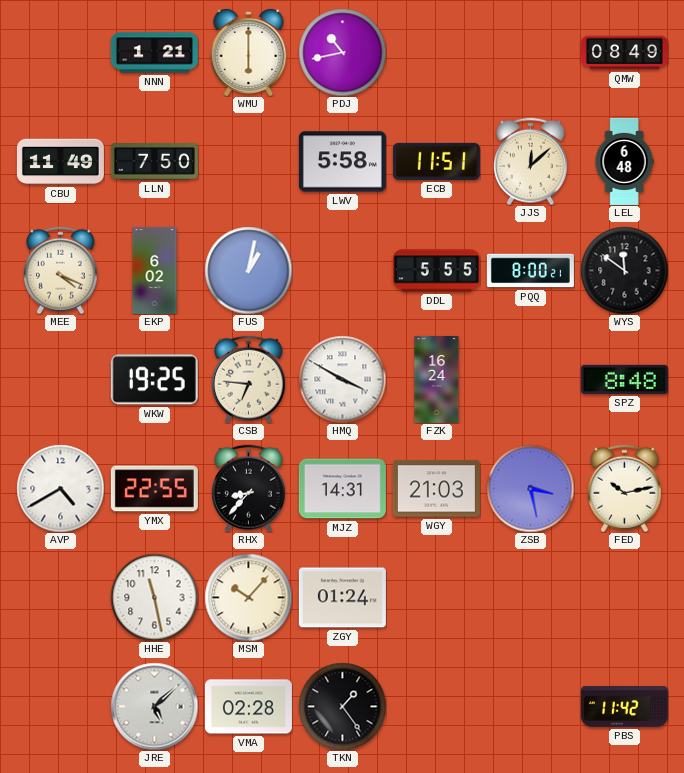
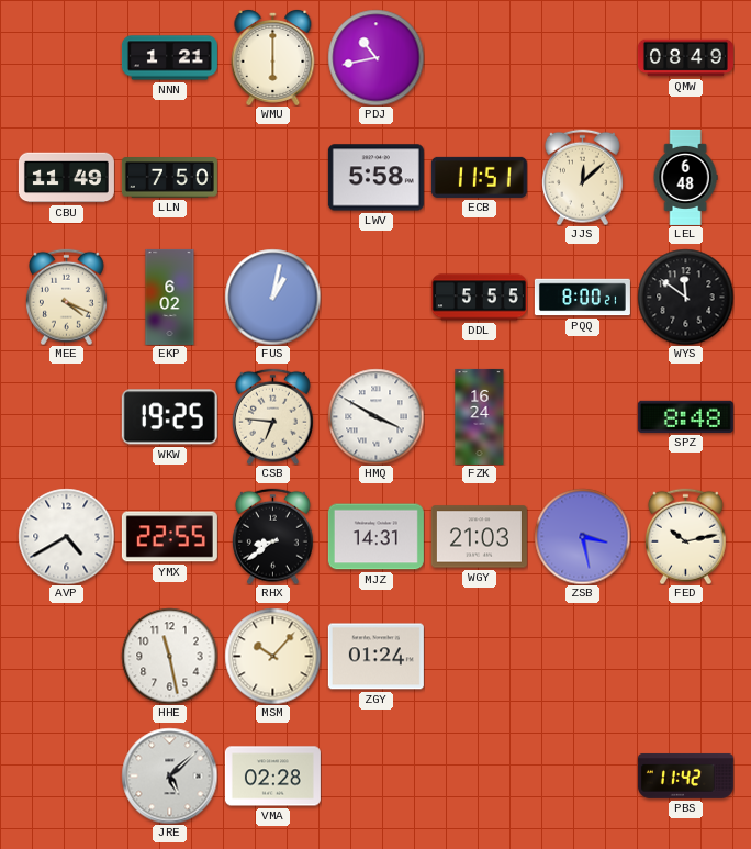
RHX: 8:37 -> 8:39
TKN: 1:24 -> none
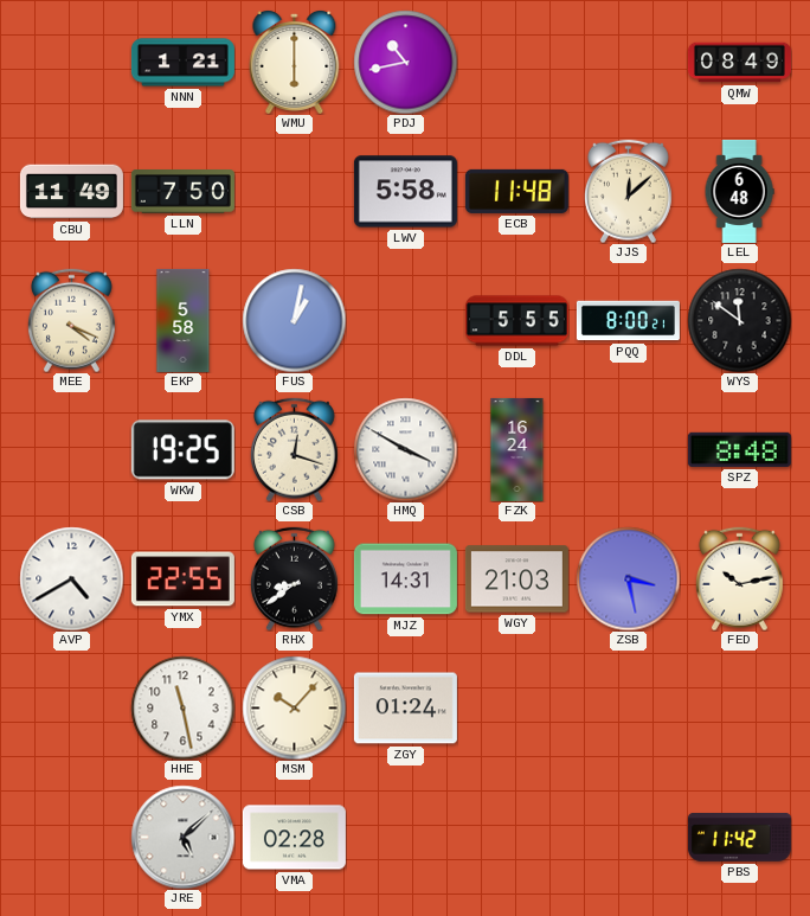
ECB: 11:51 -> 11:48
EKP: 6:02 -> 5:58
CSB: 6:46 -> 12:18
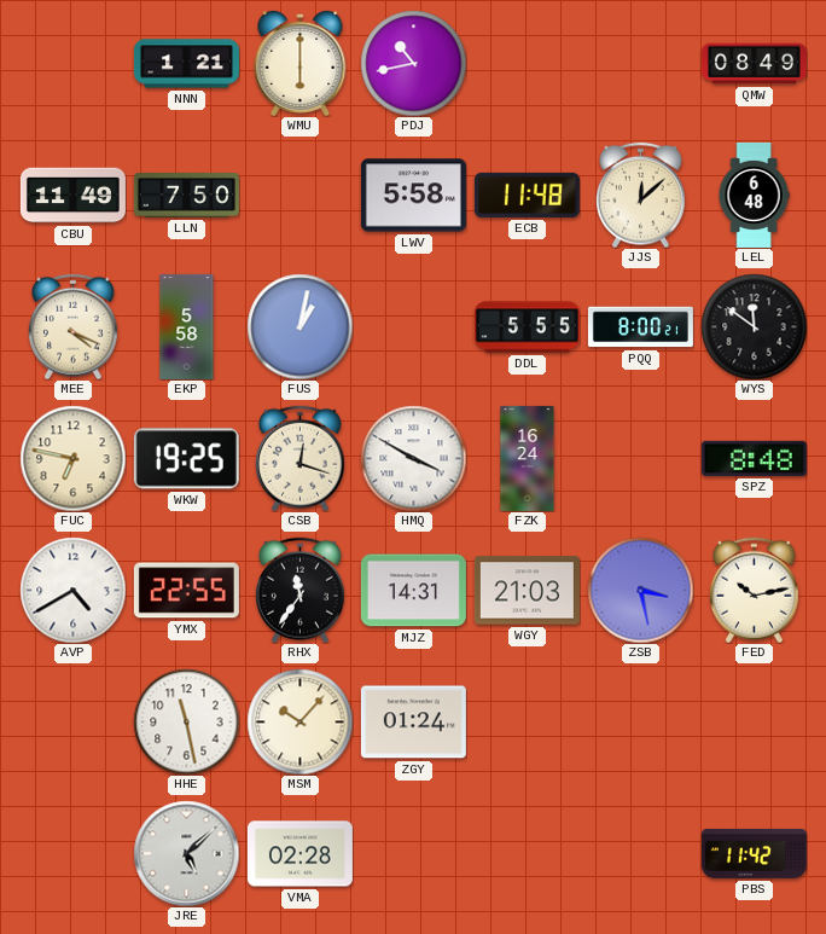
FUC: none -> 6:47
RHX: 8:39 -> 11:36
